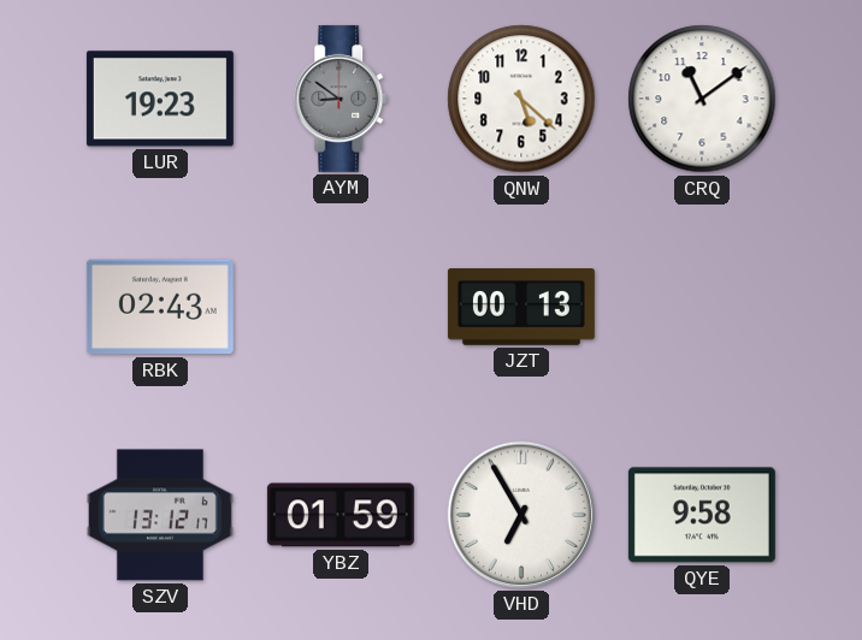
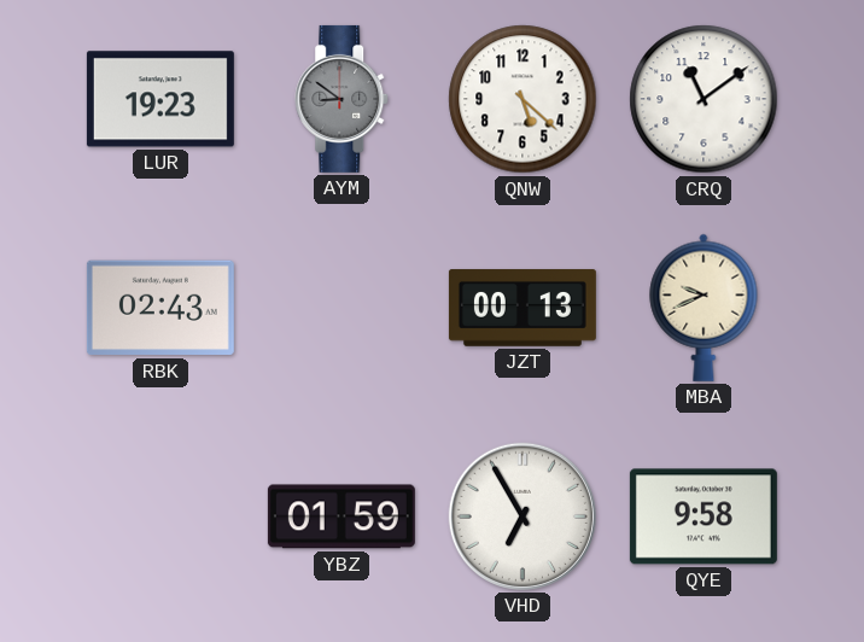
MBA: none -> 9:41
SZV: 13:12 -> none
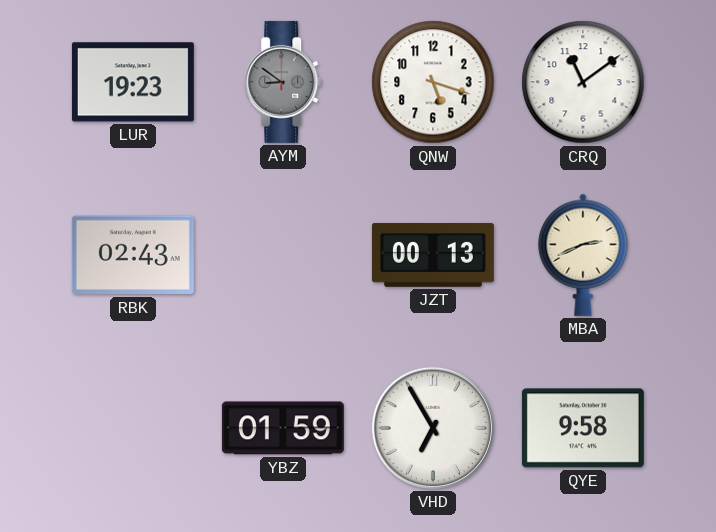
QNW: 5:22 -> 5:18
MBA: 9:41 -> 2:41
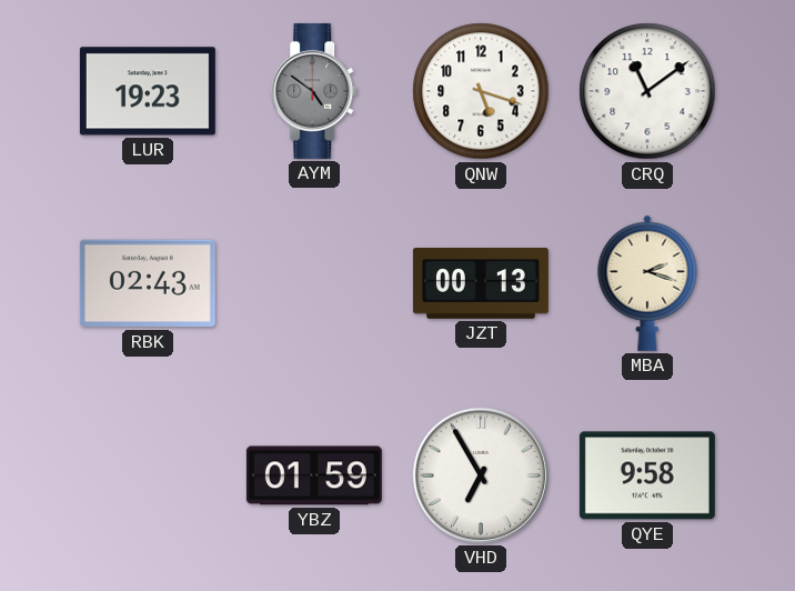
AYM: 8:51 -> 4:51
MBA: 2:41 -> 2:18
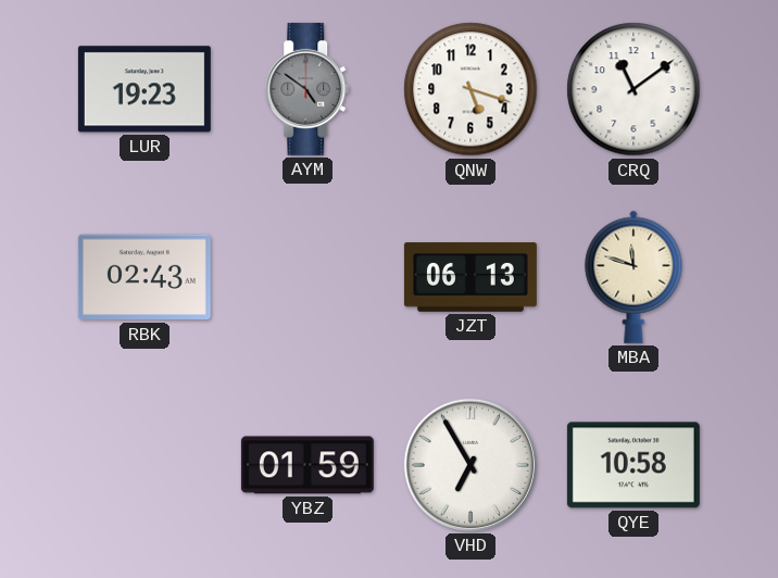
JZT: 00:13 -> 06:13
MBA: 2:18 -> 11:48
QYE: 9:58 -> 10:58
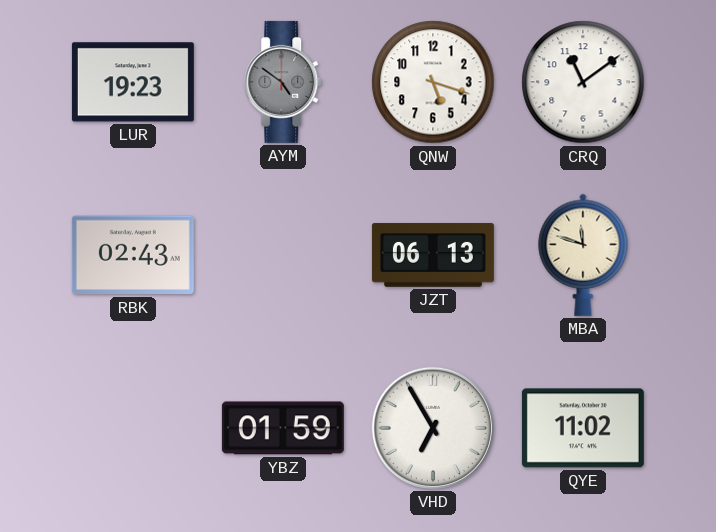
QYE: 10:58 -> 11:02
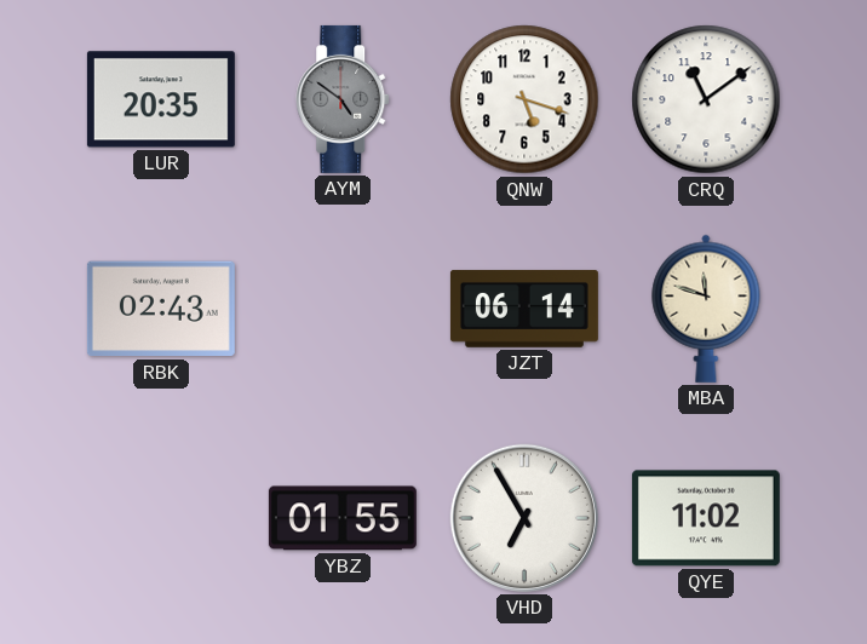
LUR: 19:23 -> 20:35
JZT: 06:13 -> 06:14
YBZ: 01:59 -> 01:55
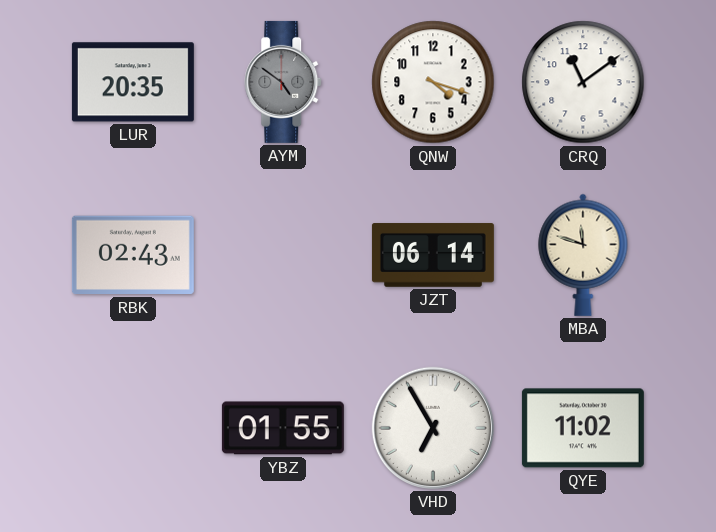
QNW: 5:18 -> 4:18
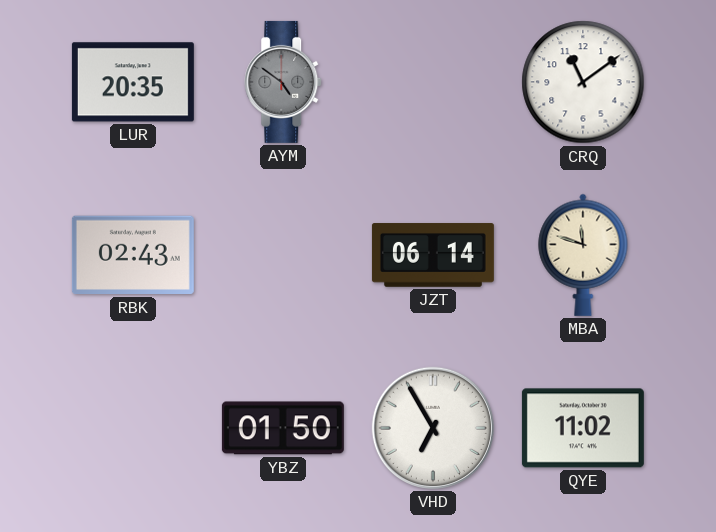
QNW: 4:18 -> none
YBZ: 01:55 -> 01:50
